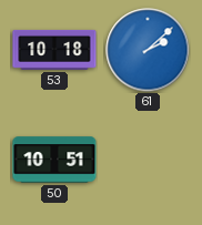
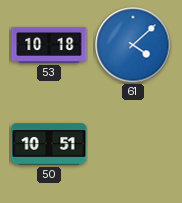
61: 2:08 -> 4:08
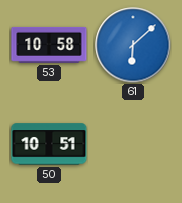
53: 10:18 -> 10:58
61: 4:08 -> 6:08
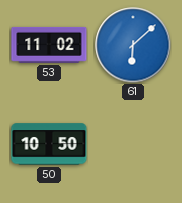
53: 10:58 -> 11:02
50: 10:51 -> 10:50
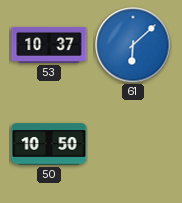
53: 11:02 -> 10:37
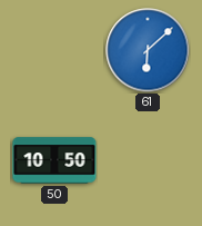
53: 10:37 -> none
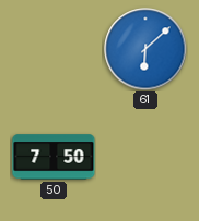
50: 10:50 -> 7:50
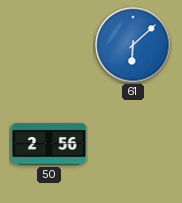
50: 7:50 -> 2:56
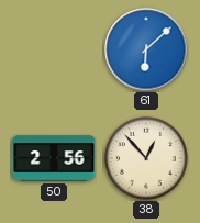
38: none -> 12:53
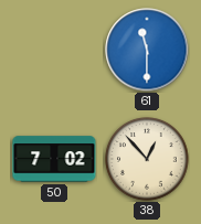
61: 6:08 -> 11:30
50: 2:56 -> 7:02
